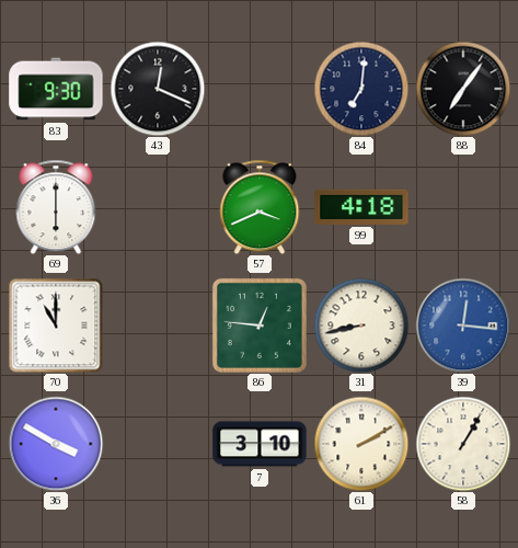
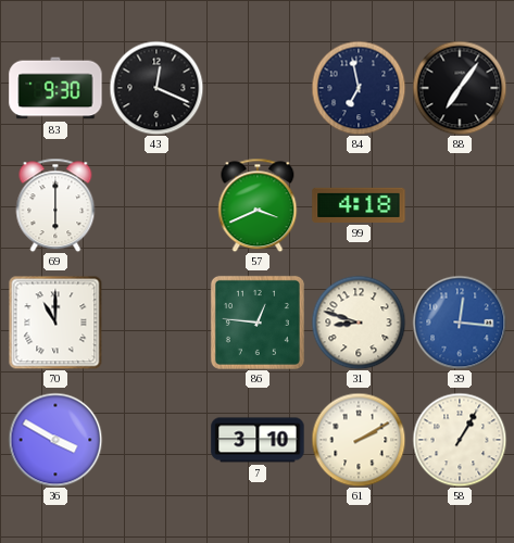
84: 7:01 -> 6:58
31: 8:43 -> 8:48
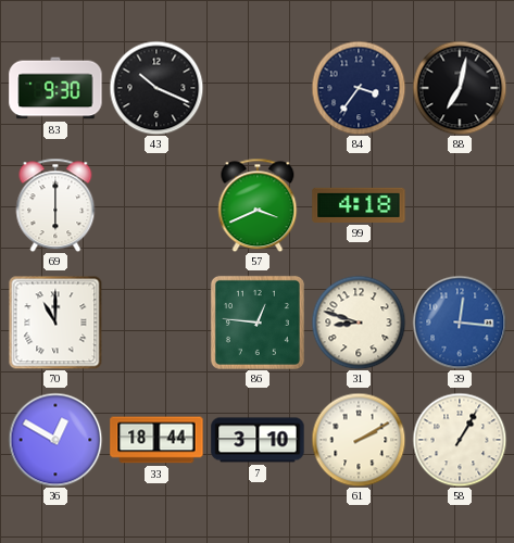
43: 12:19 -> 10:19
84: 6:58 -> 3:36
88: 7:06 -> 7:02
36: 3:50 -> 12:50
33: none -> 18:44
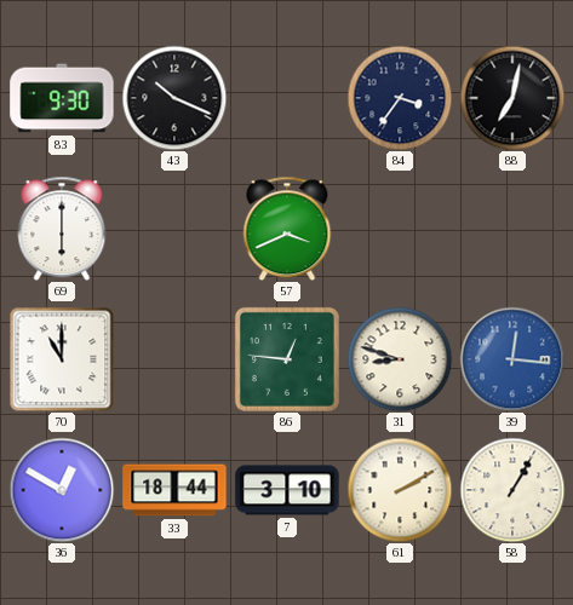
99: 4:18 -> none
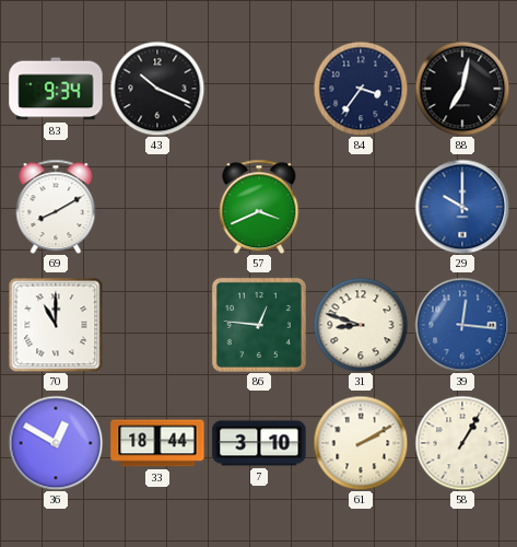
83: 9:30 -> 9:34
69: 6:00 -> 8:10
29: none -> 10:00
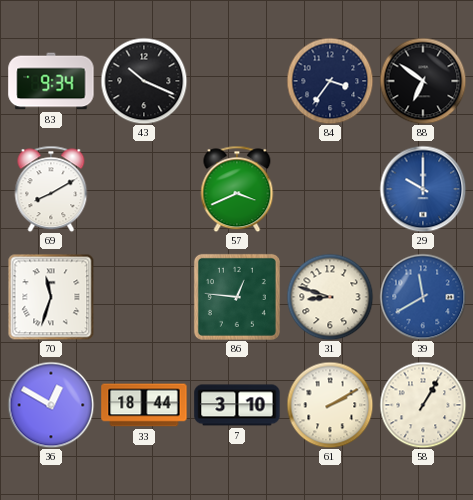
88: 7:02 -> 6:51
70: 11:00 -> 11:33
39: 12:16 -> 11:40
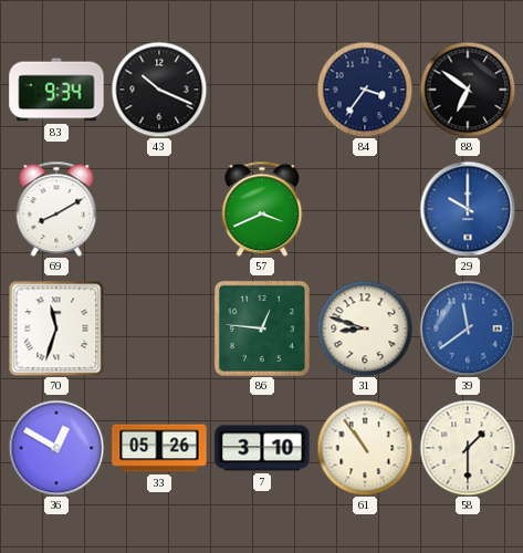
39: 11:40 -> 11:39
33: 18:44 -> 05:26
61: 2:10 -> 10:54
58: 1:05 -> 1:30
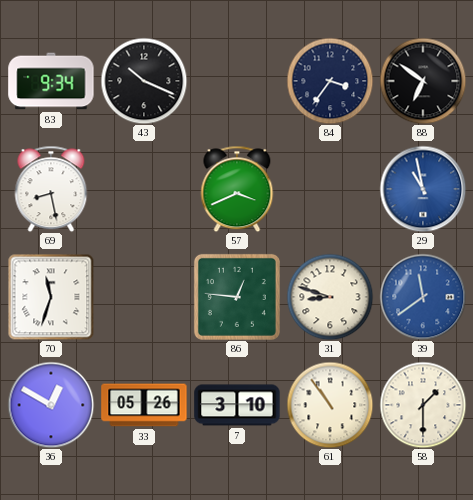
69: 8:10 -> 8:28
29: 10:00 -> 10:58
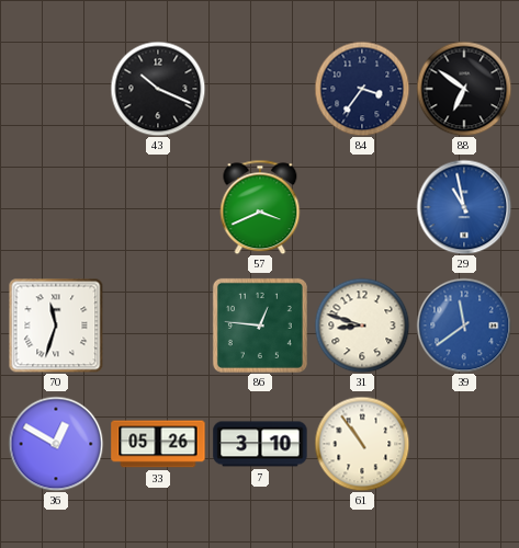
83: 9:34 -> none
69: 8:28 -> none
58: 1:30 -> none
